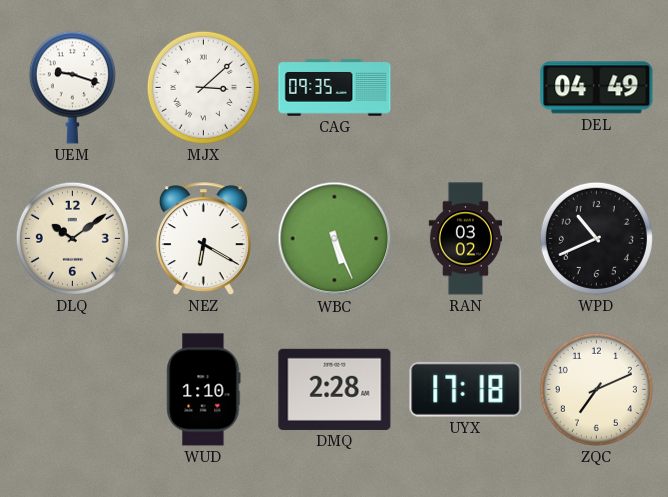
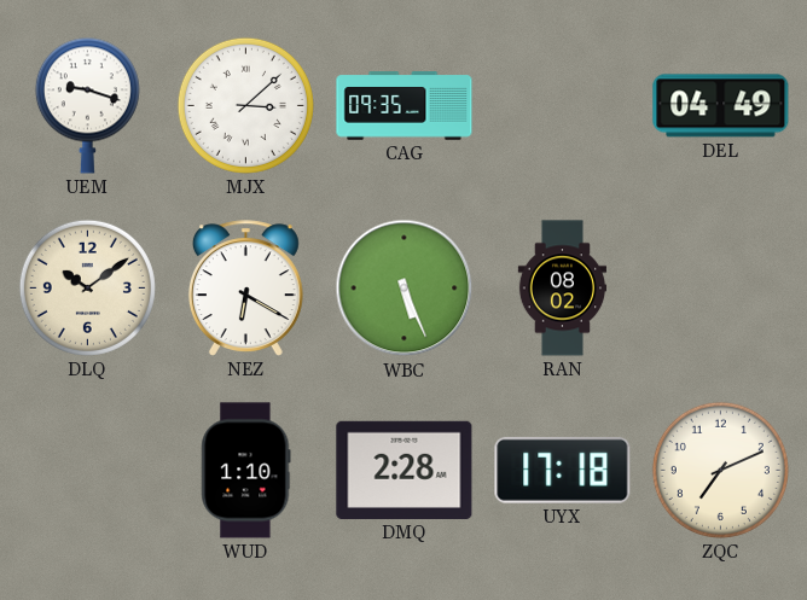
RAN: 03:02 -> 08:02
WPD: 10:41 -> none
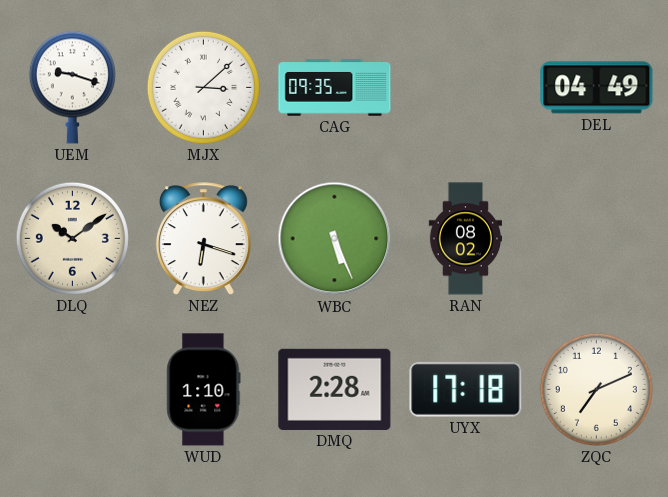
NEZ: 6:20 -> 6:18
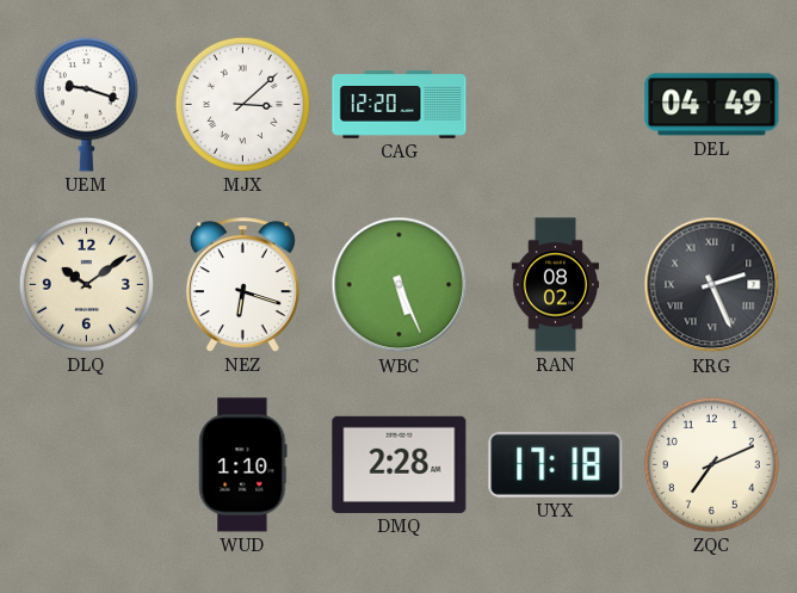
CAG: 09:35 -> 12:20
KRG: none -> 2:26
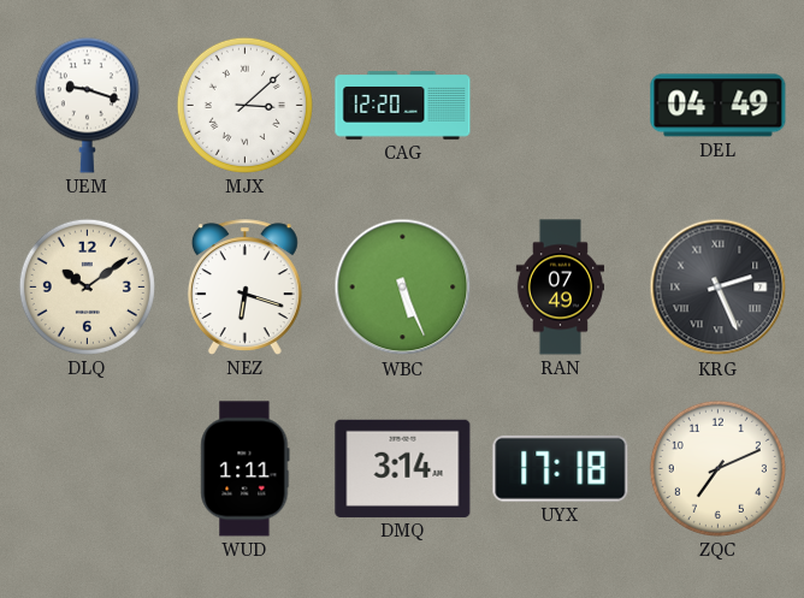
RAN: 08:02 -> 07:49
WUD: 1:10 -> 1:11
DMQ: 2:28 -> 3:14
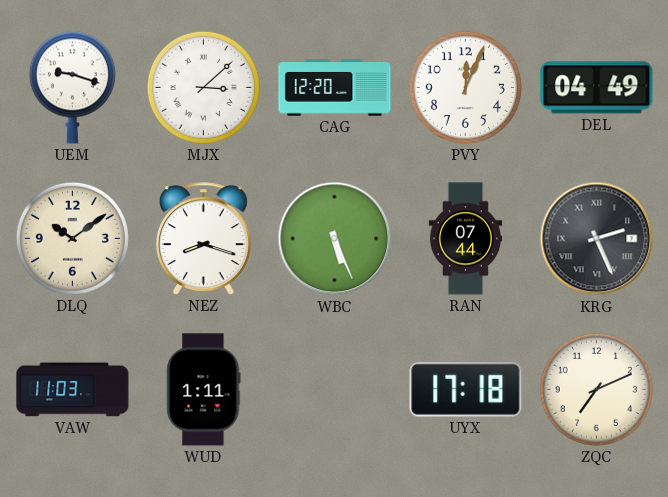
PVY: none -> 12:04
NEZ: 6:18 -> 8:18
RAN: 07:49 -> 07:44
VAW: none -> 11:03
DMQ: 3:14 -> none
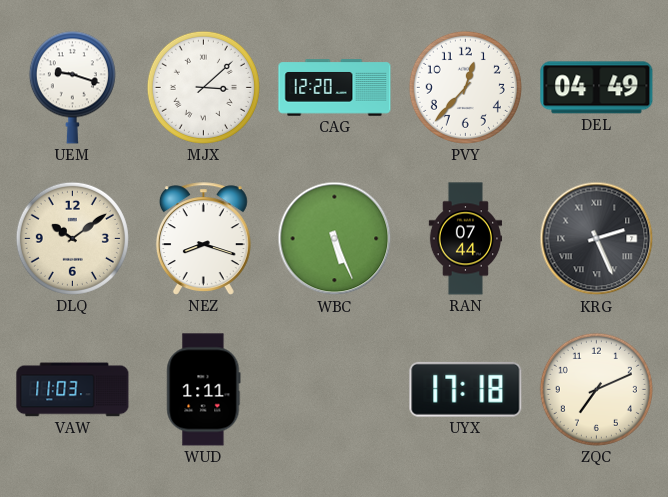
PVY: 12:04 -> 12:37
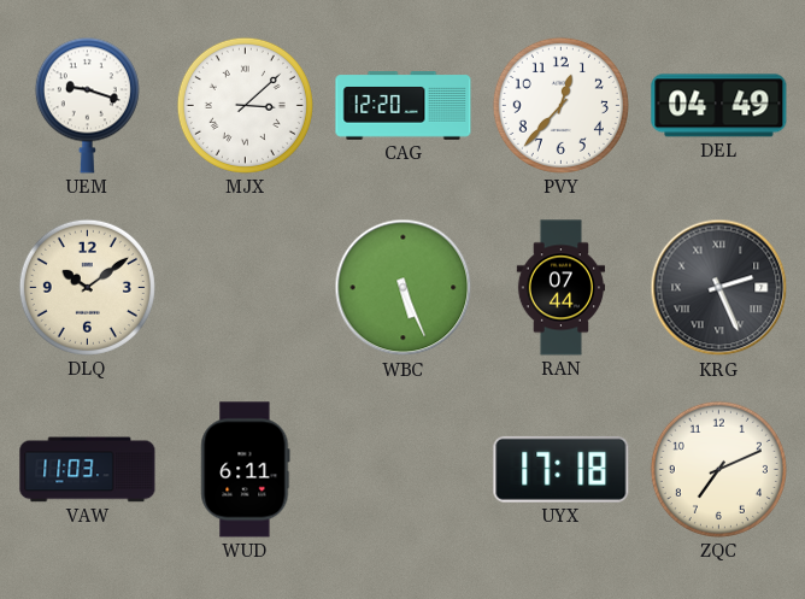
NEZ: 8:18 -> none
WUD: 1:11 -> 6:11
